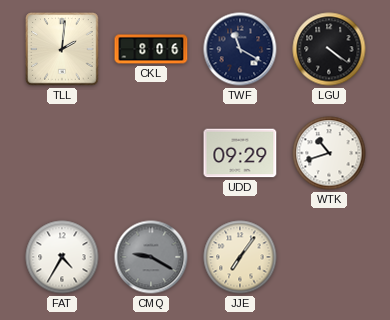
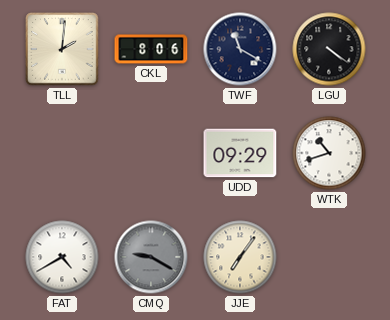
FAT: 4:35 -> 4:40
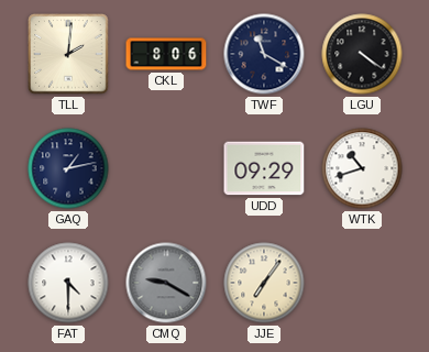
GAQ: none -> 1:13
FAT: 4:40 -> 4:30
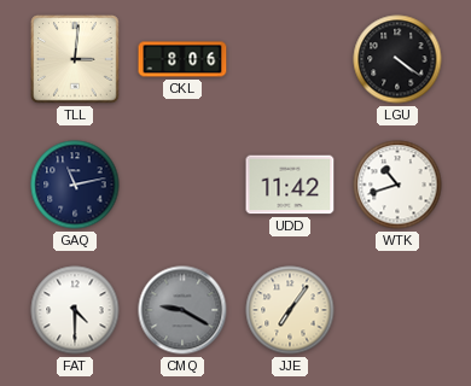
TLL: 2:01 -> 3:01
TWF: 11:20 -> none
GAQ: 1:13 -> 11:13
UDD: 09:29 -> 11:42
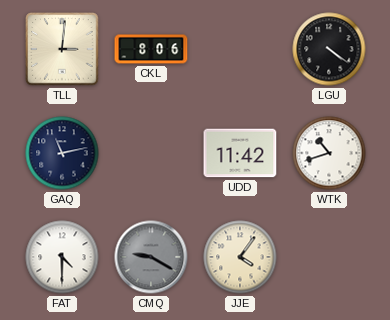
JJE: 7:06 -> 4:06
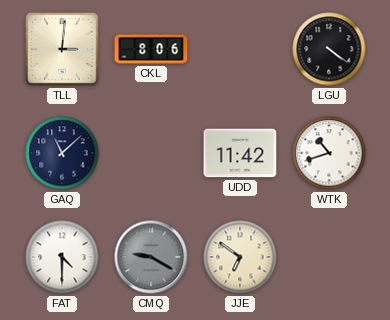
GAQ: 11:13 -> 11:08
JJE: 4:06 -> 6:51
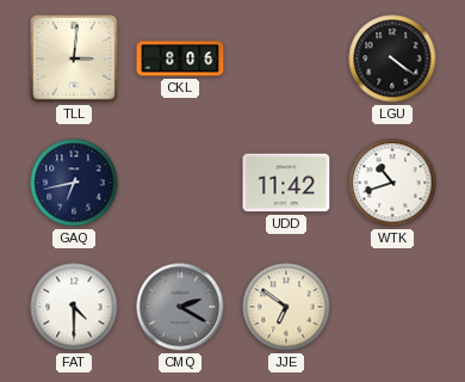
GAQ: 11:08 -> 6:43
CMQ: 9:20 -> 2:20
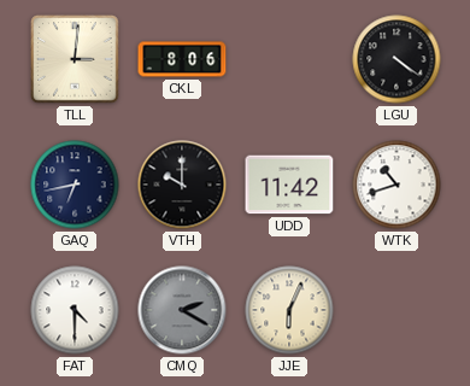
VTH: none -> 10:00
JJE: 6:51 -> 6:04
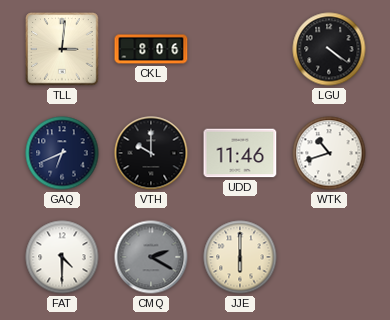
GAQ: 6:43 -> 6:41
UDD: 11:42 -> 11:46
JJE: 6:04 -> 6:00
